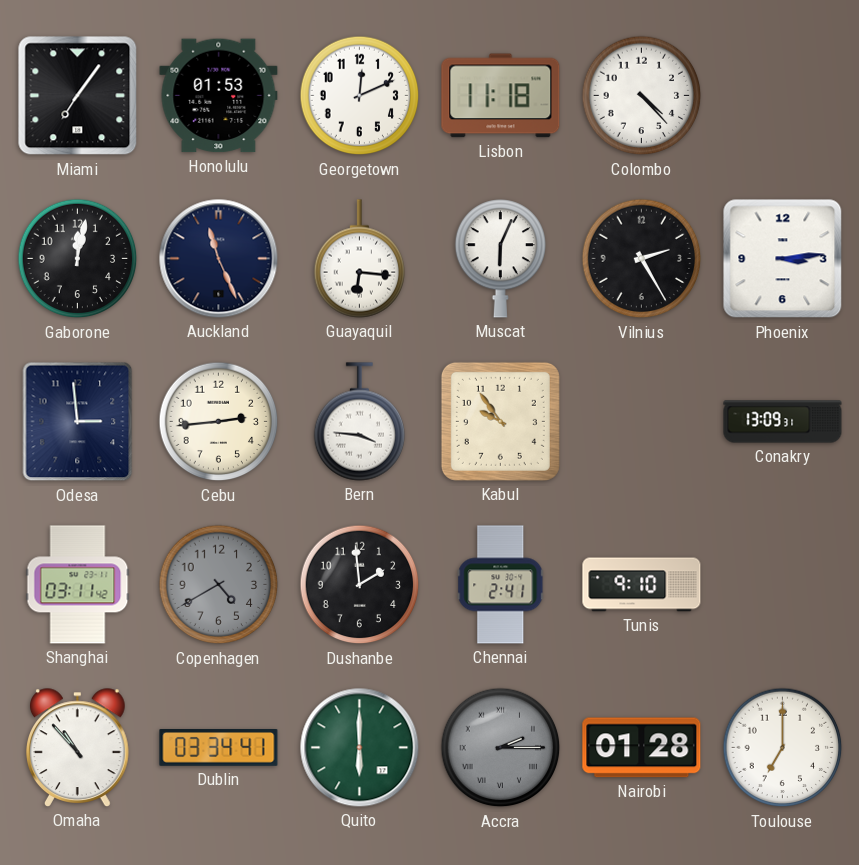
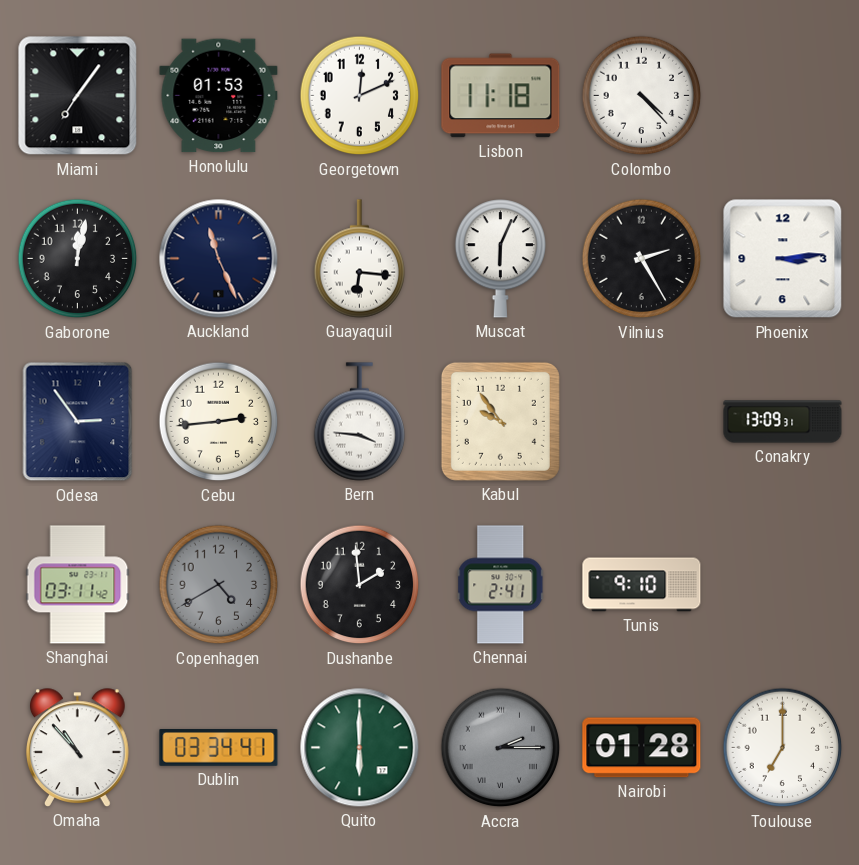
Odesa: 2:59 -> 2:54
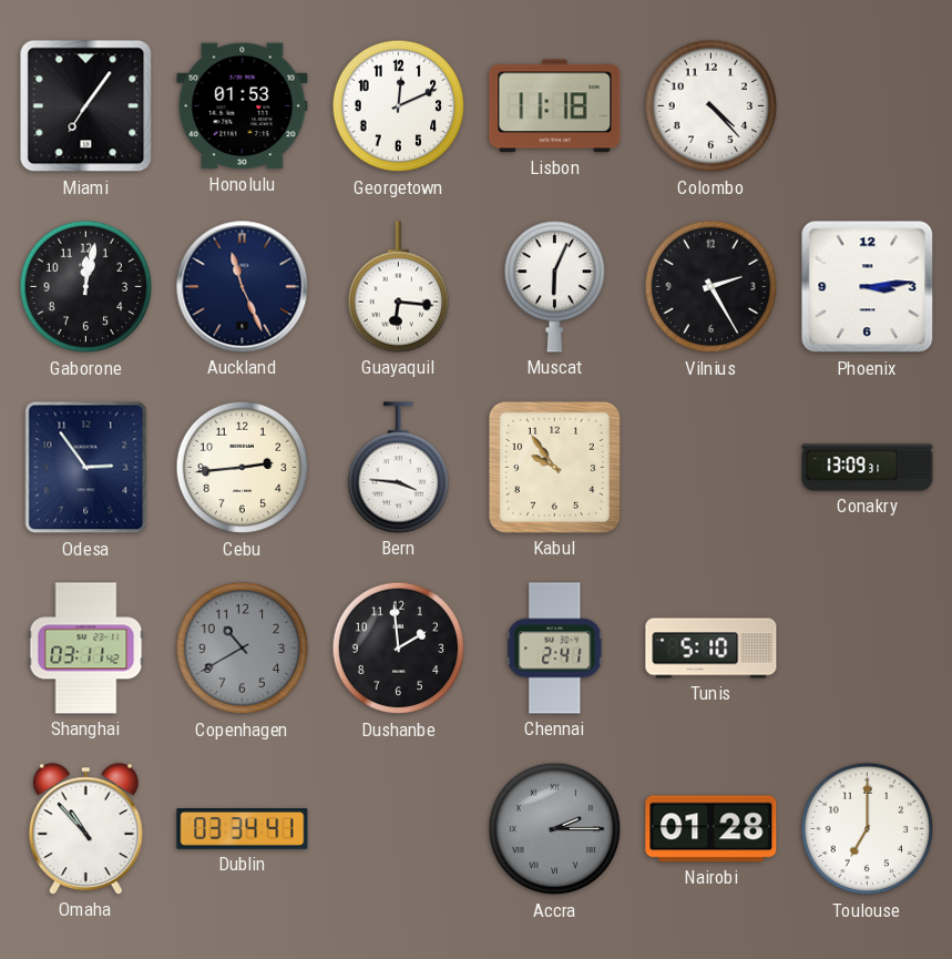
Copenhagen: 4:40 -> 10:40
Tunis: 9:10 -> 5:10
Quito: 6:00 -> none
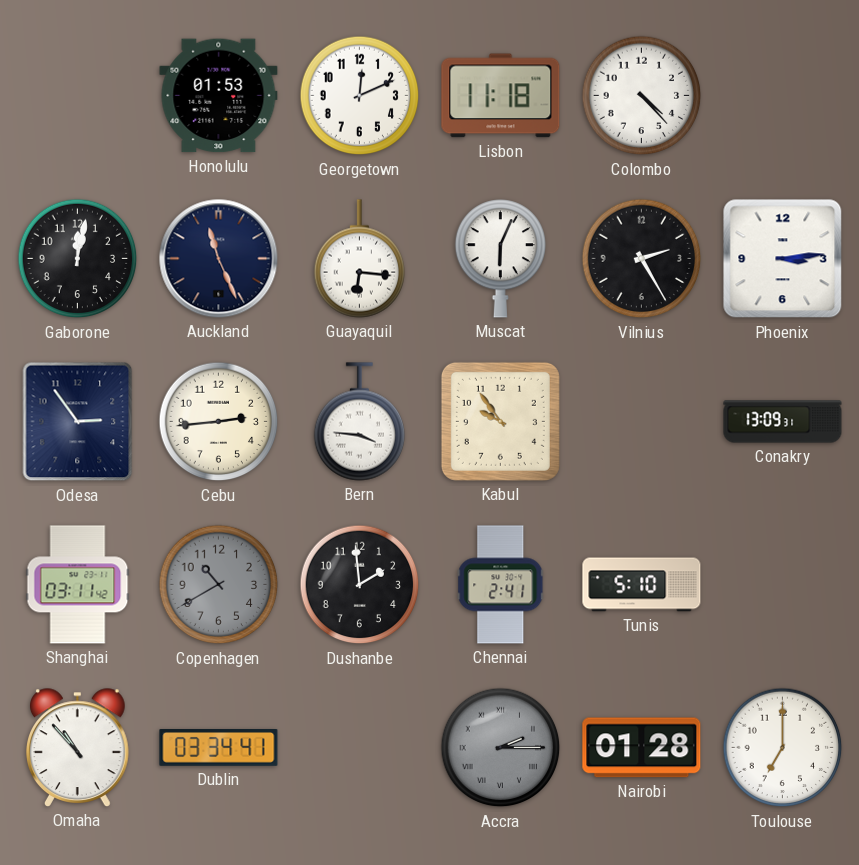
Miami: 7:06 -> none
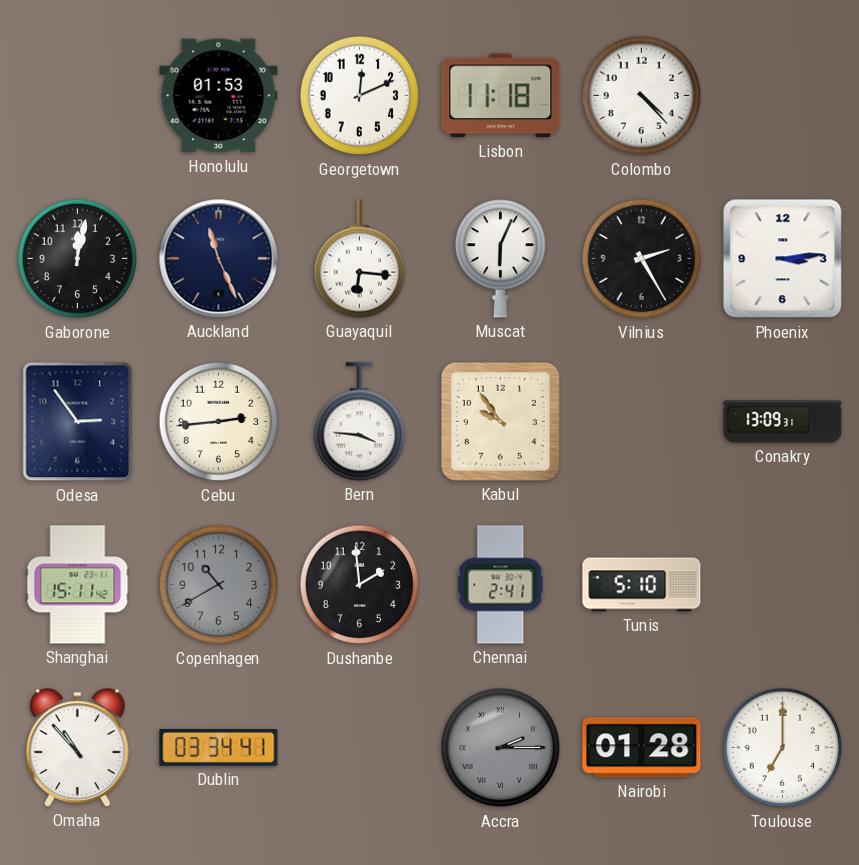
Shanghai: 03:11 -> 15:11
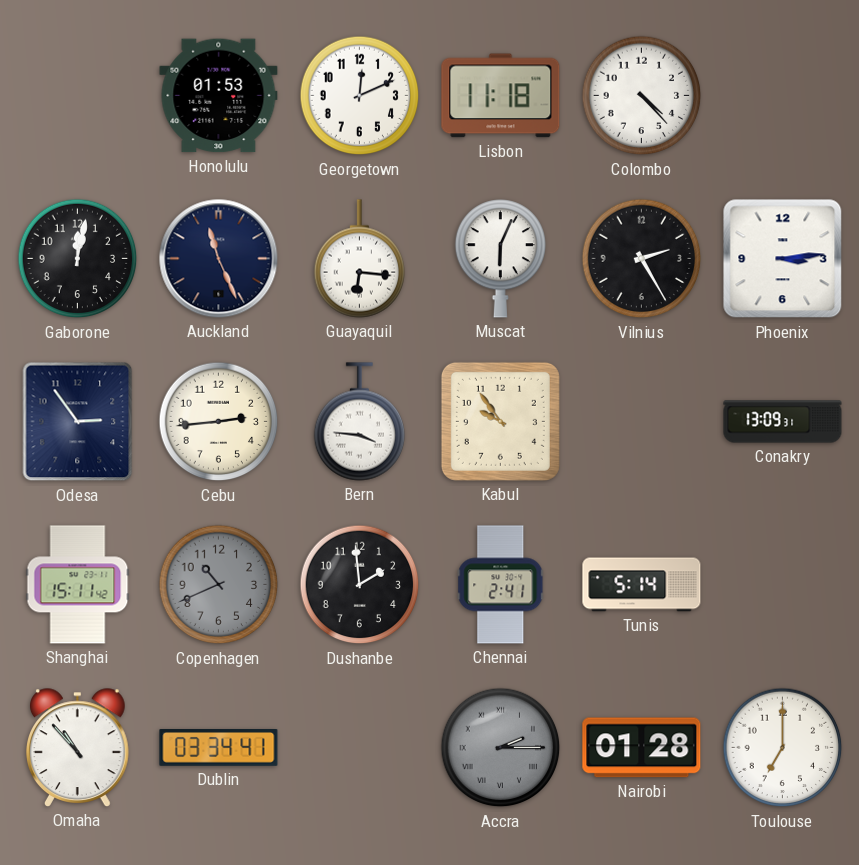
Copenhagen: 10:40 -> 10:41
Tunis: 5:10 -> 5:14
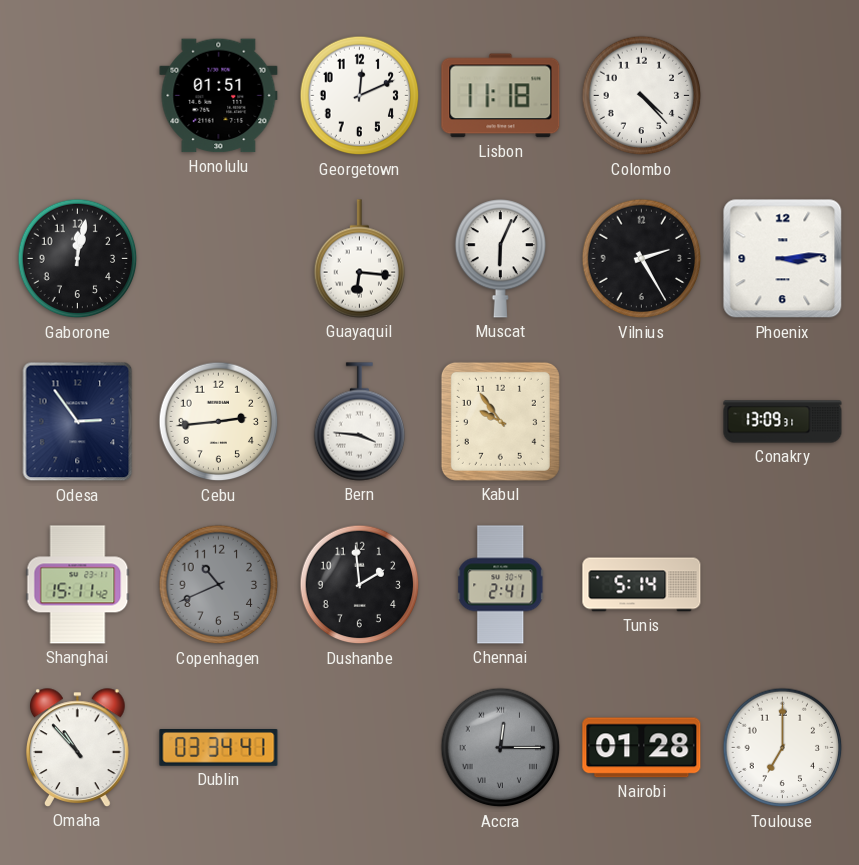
Honolulu: 01:53 -> 01:51
Auckland: 11:26 -> none
Accra: 2:15 -> 12:15
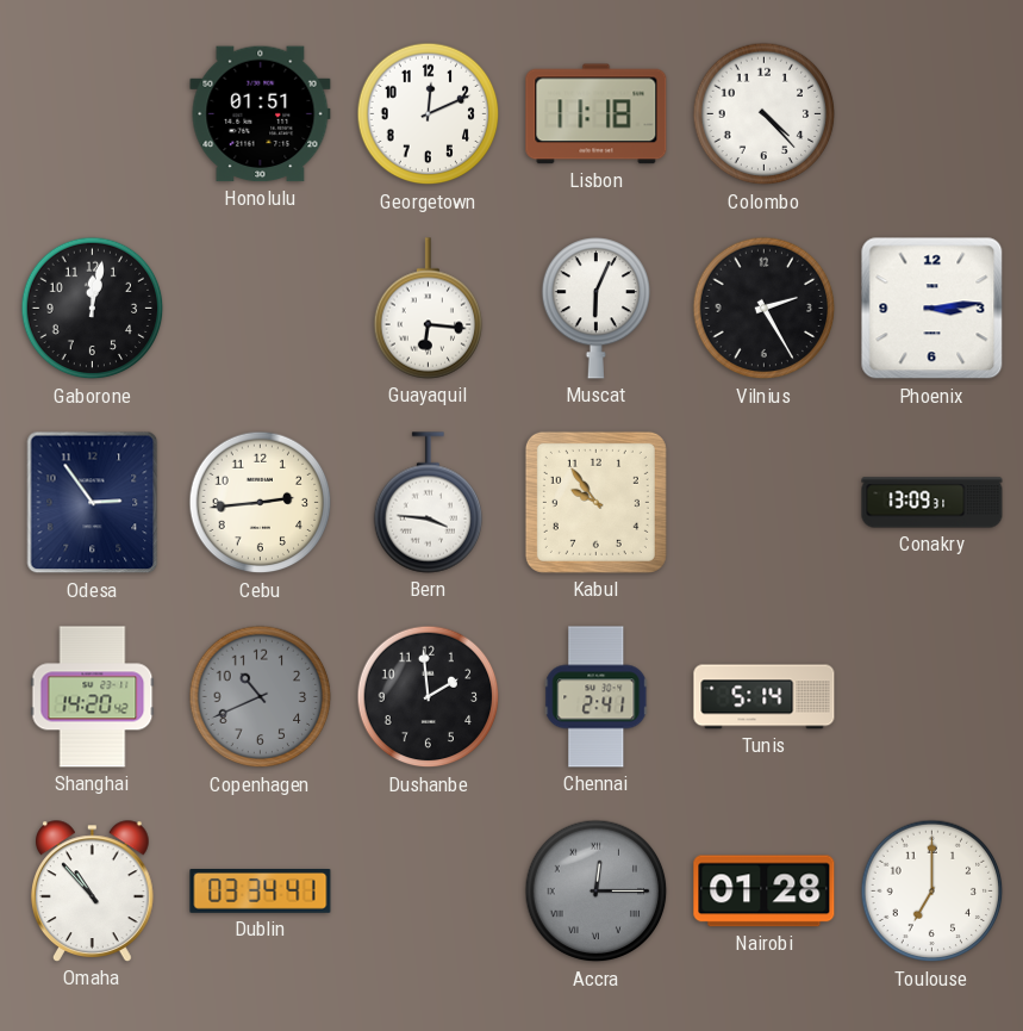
Shanghai: 15:11 -> 14:20
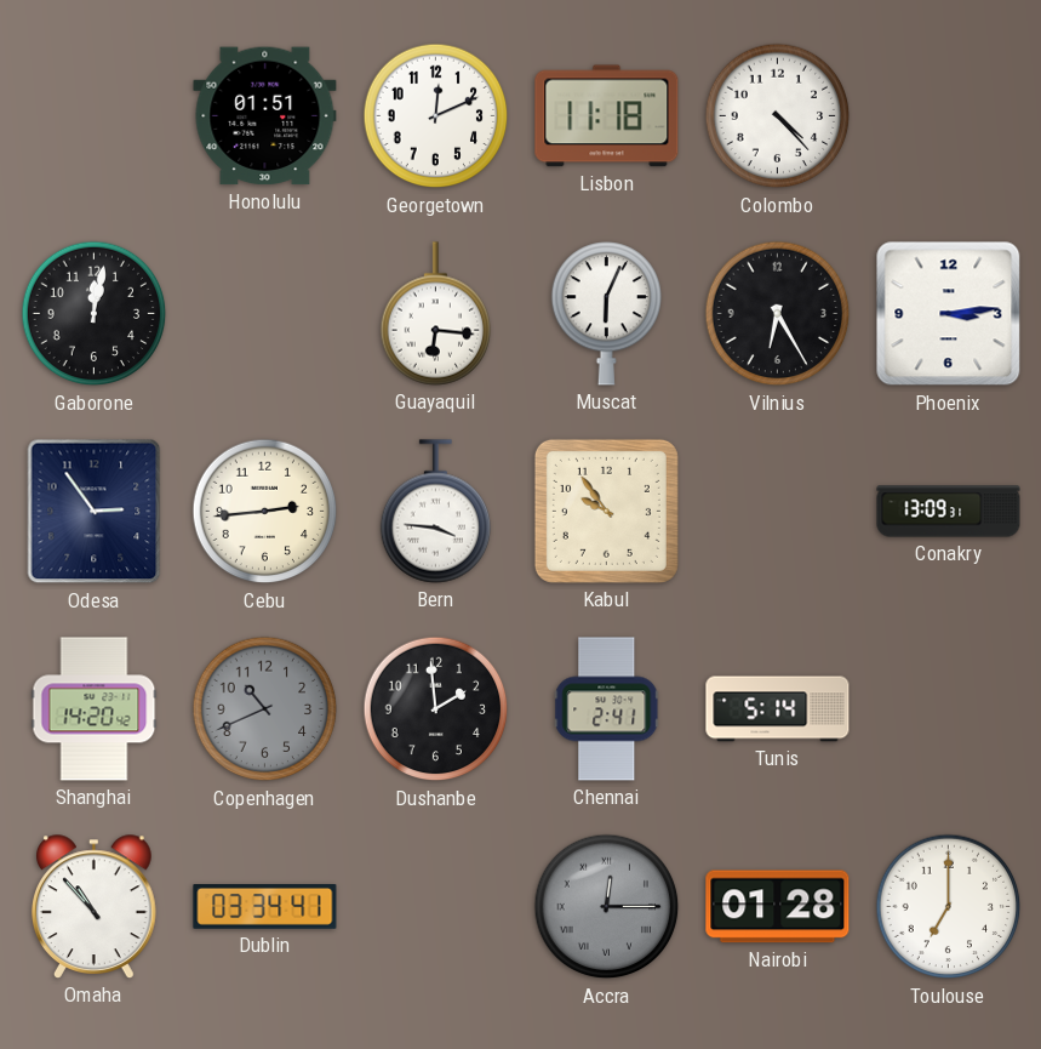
Vilnius: 2:25 -> 6:25
